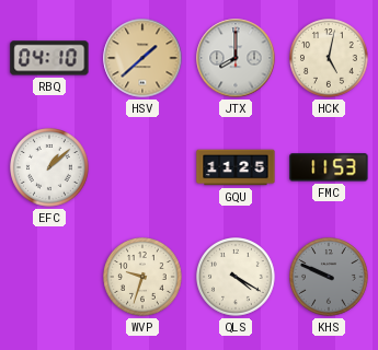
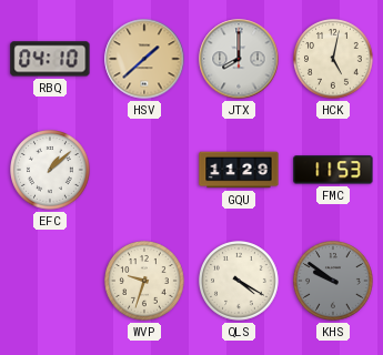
GQU: 11:25 -> 11:29
KHS: 9:49 -> 9:51
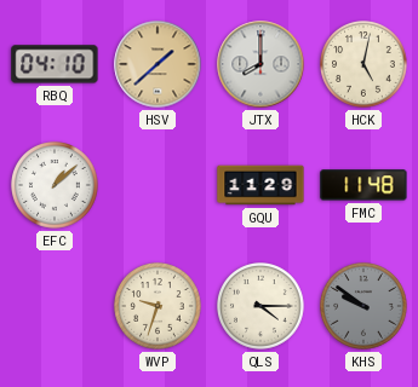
FMC: 11:53 -> 11:48
QLS: 4:20 -> 4:15
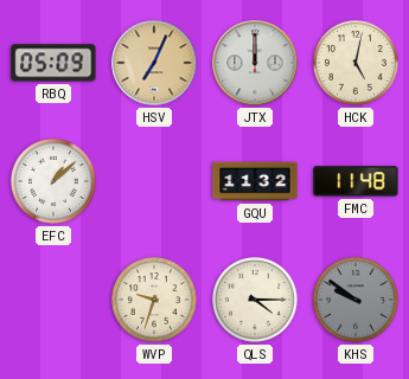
RBQ: 04:10 -> 05:09
HSV: 1:38 -> 7:04
JTX: 8:00 -> 12:00
GQU: 11:29 -> 11:32
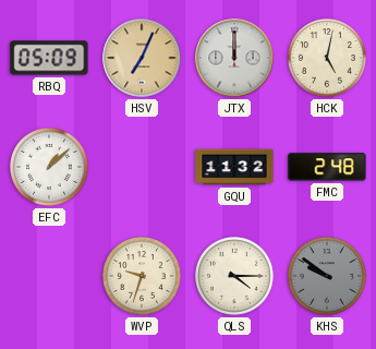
FMC: 11:48 -> 2:48
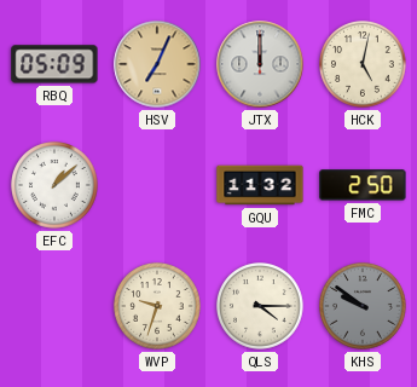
FMC: 2:48 -> 2:50
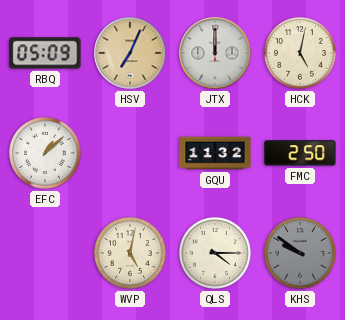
WVP: 9:33 -> 5:02
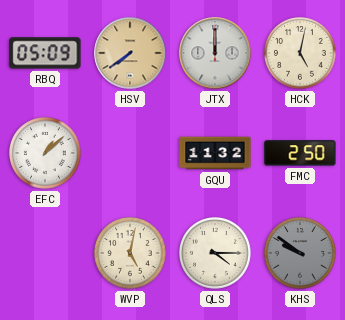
HSV: 7:04 -> 7:39
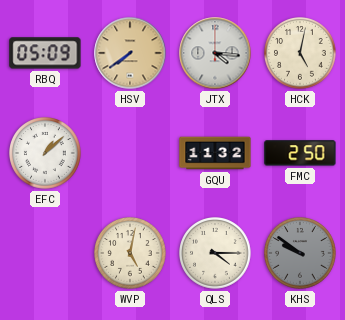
JTX: 12:00 -> 4:16
